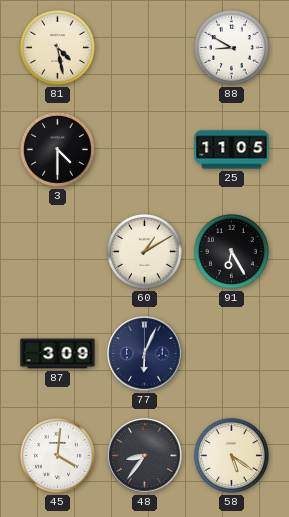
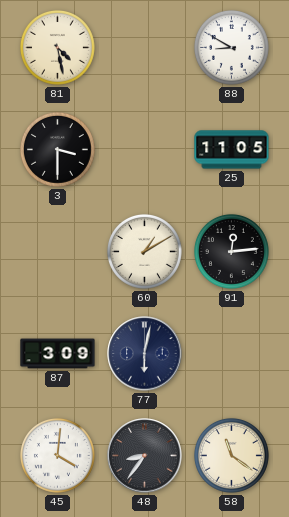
3: 4:30 -> 3:30
91: 6:25 -> 12:14
77: 6:04 -> 6:02
58: 5:21 -> 11:21
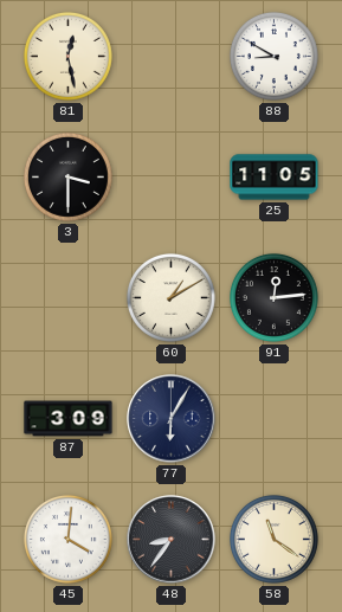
81: 4:28 -> 12:28
77: 6:02 -> 6:05
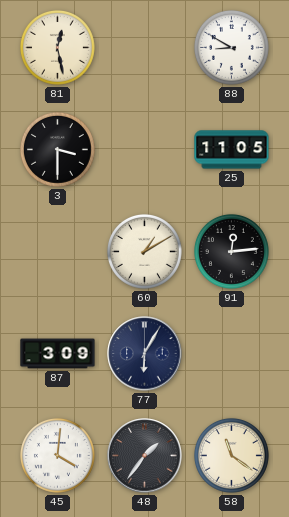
48: 8:36 -> 1:36
